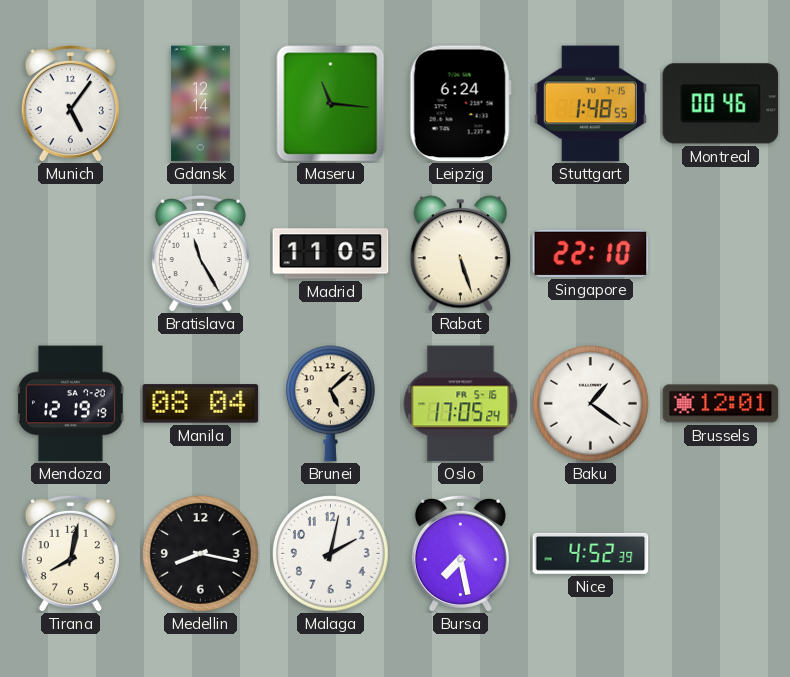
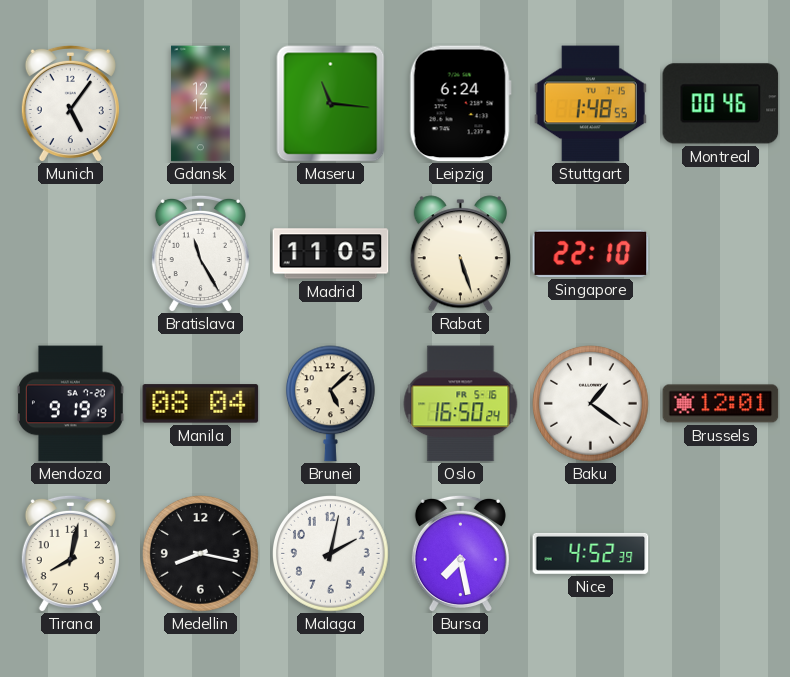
Mendoza: 12:19 -> 9:19
Oslo: 17:05 -> 16:50
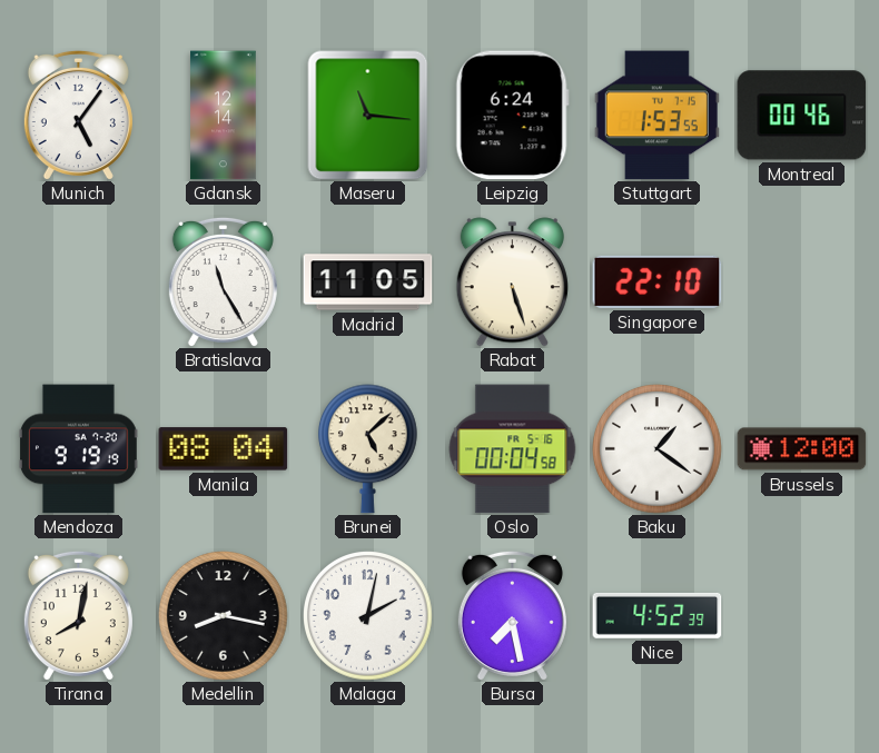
Stuttgart: 1:48 -> 1:53
Oslo: 16:50 -> 00:04
Brussels: 12:01 -> 12:00
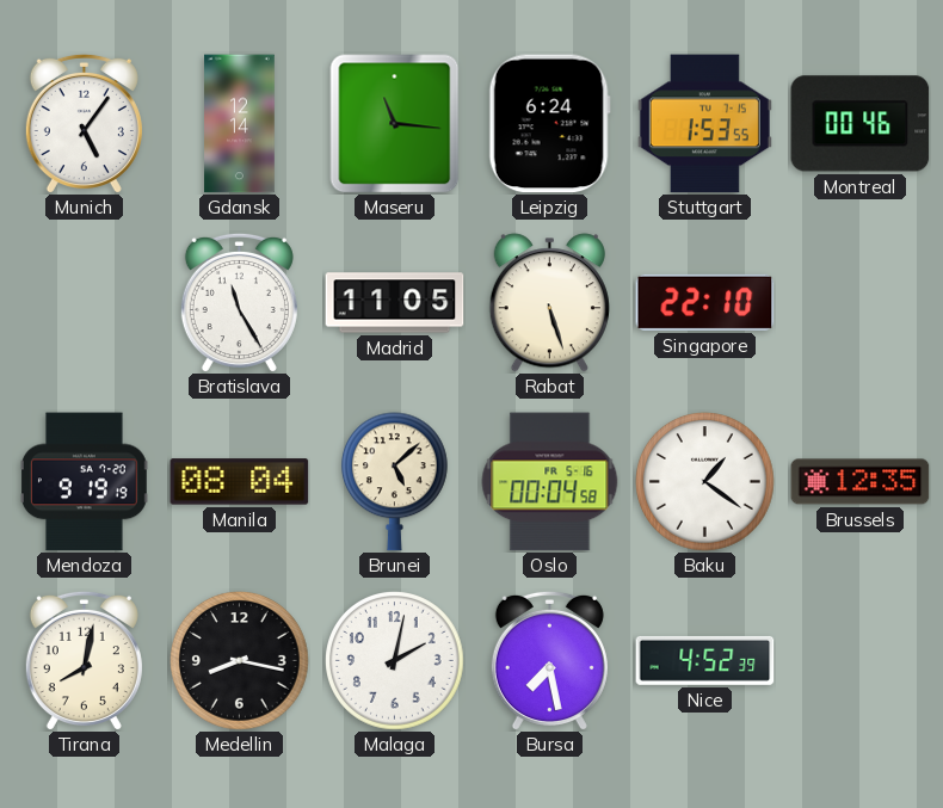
Brussels: 12:00 -> 12:35
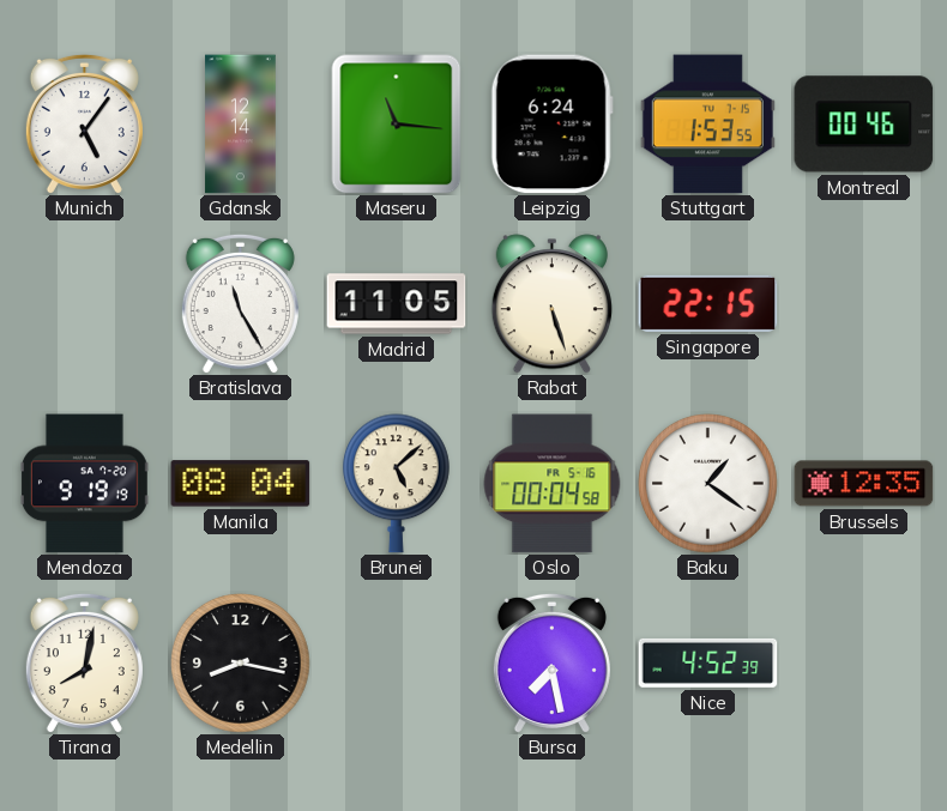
Singapore: 22:10 -> 22:15
Malaga: 2:02 -> none
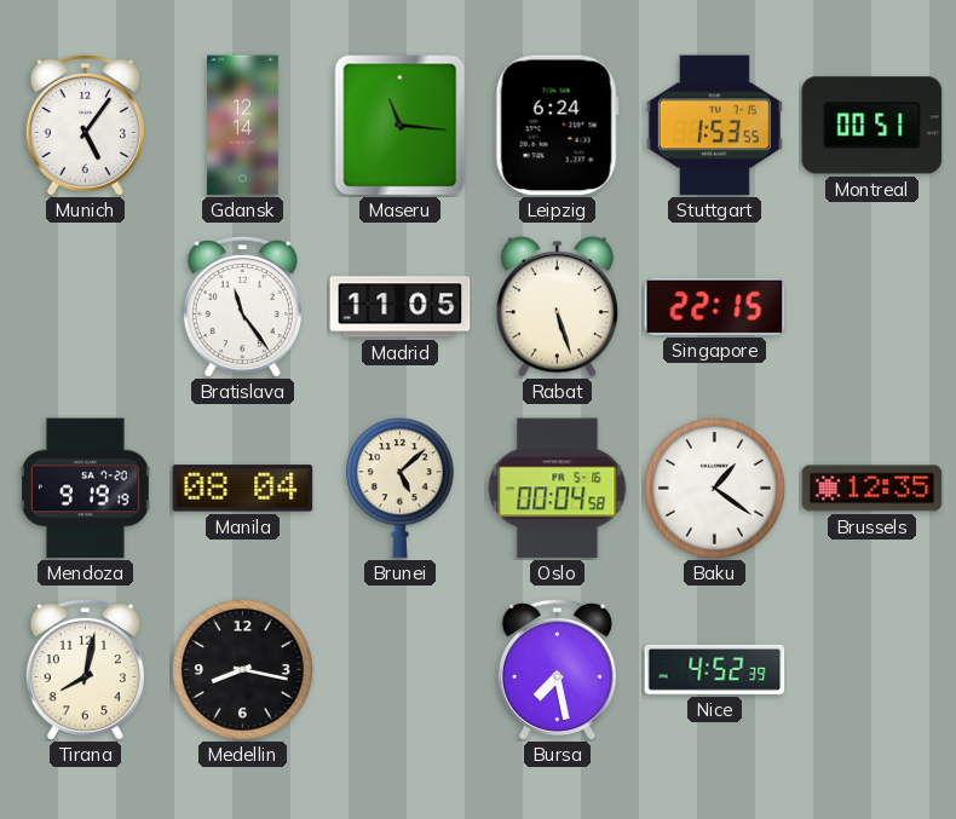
Montreal: 00:46 -> 00:51
Bratislava: 11:25 -> 11:24
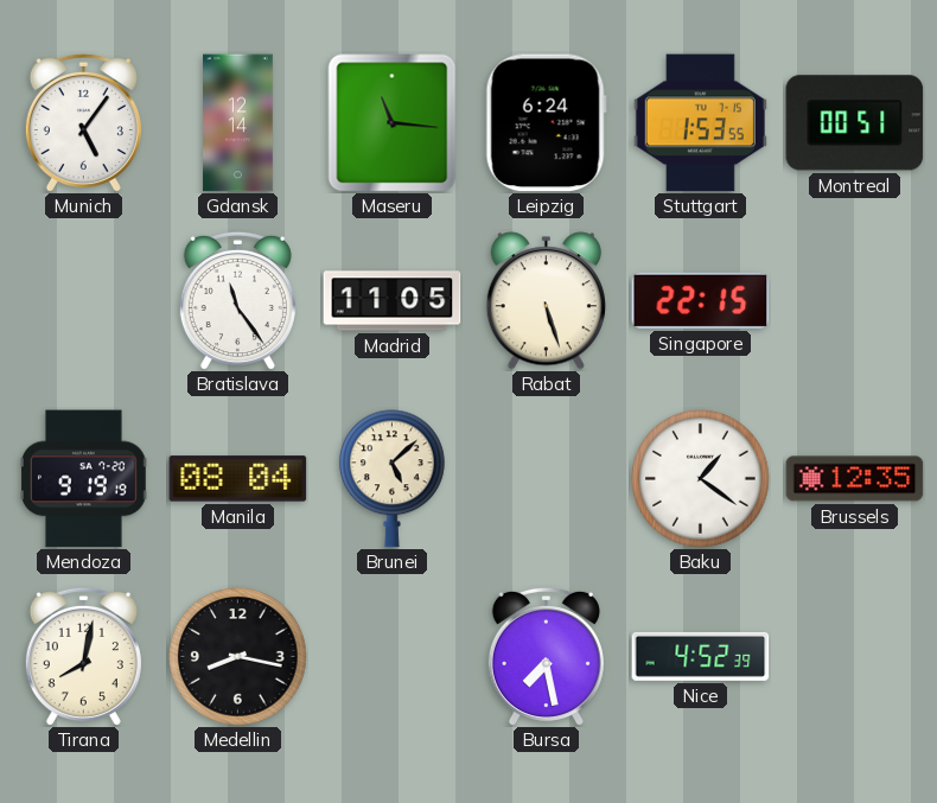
Oslo: 00:04 -> none
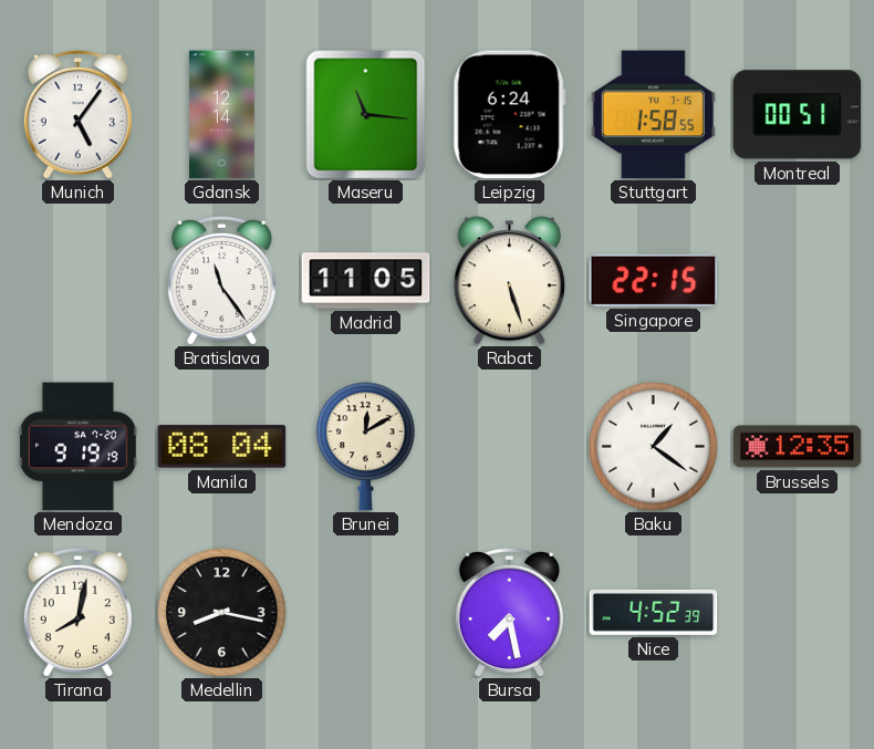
Stuttgart: 1:53 -> 1:58
Brunei: 5:08 -> 12:10
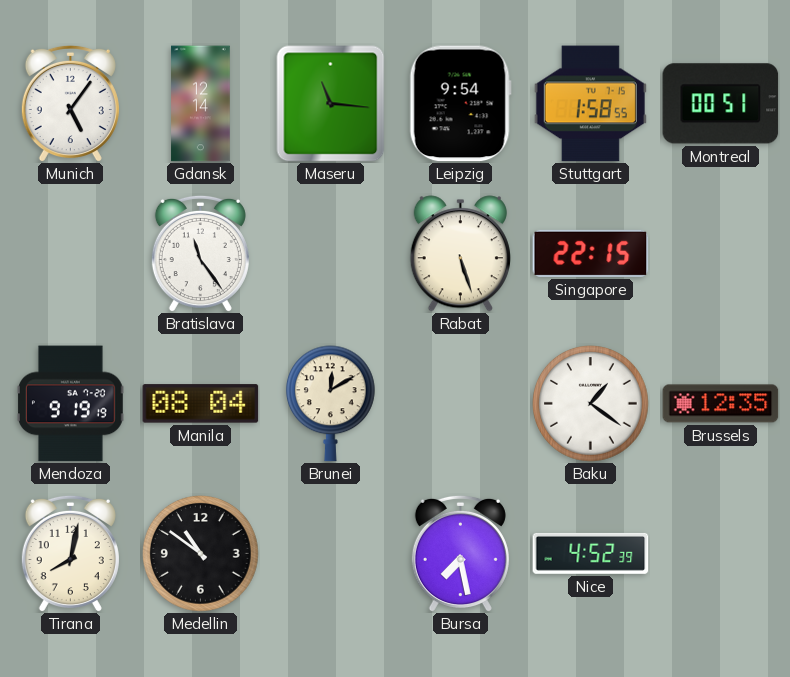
Leipzig: 6:24 -> 9:54
Madrid: 11:05 -> none
Medellin: 8:17 -> 10:51
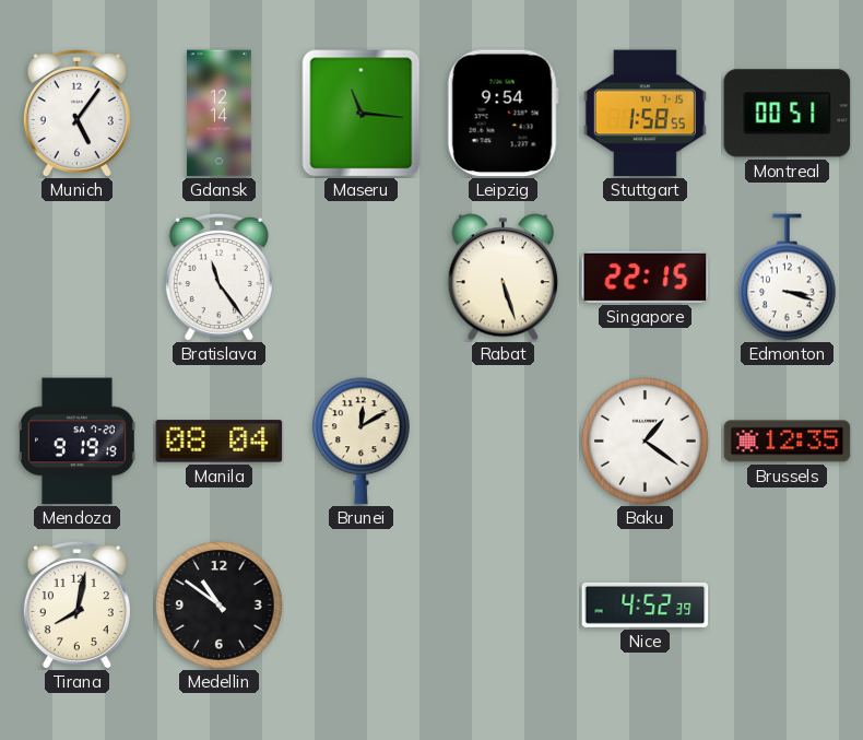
Edmonton: none -> 3:18
Bursa: 7:28 -> none
